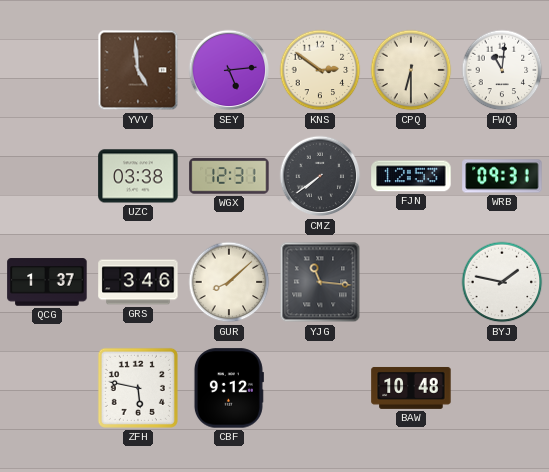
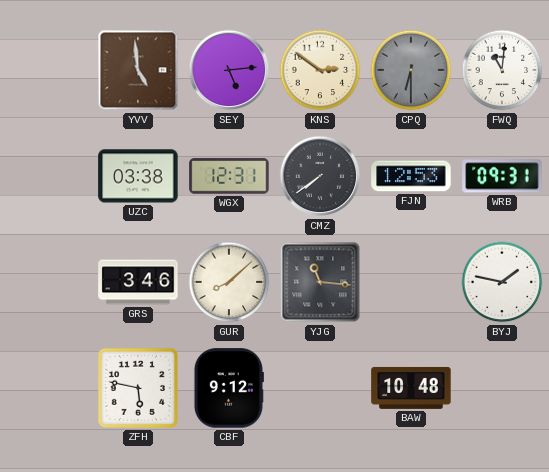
CPQ dial: cream -> grey
QCG: 1:37 -> none
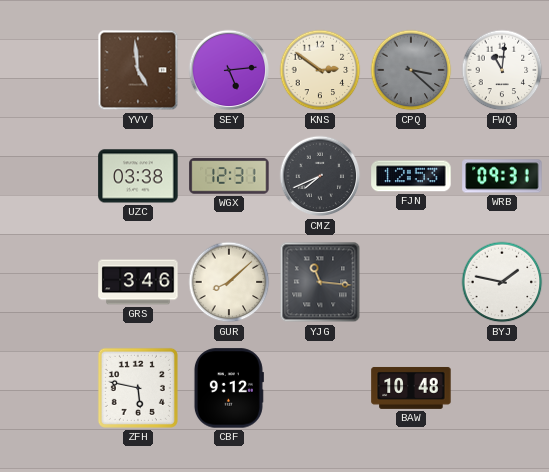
CPQ: 6:30 -> 3:22
CMZ: 7:39 -> 7:41
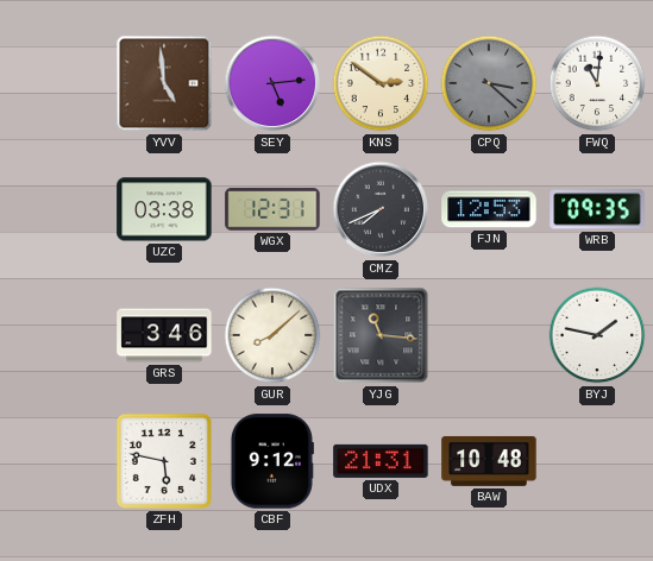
WRB: 09:31 -> 09:35
UDX: none -> 21:31
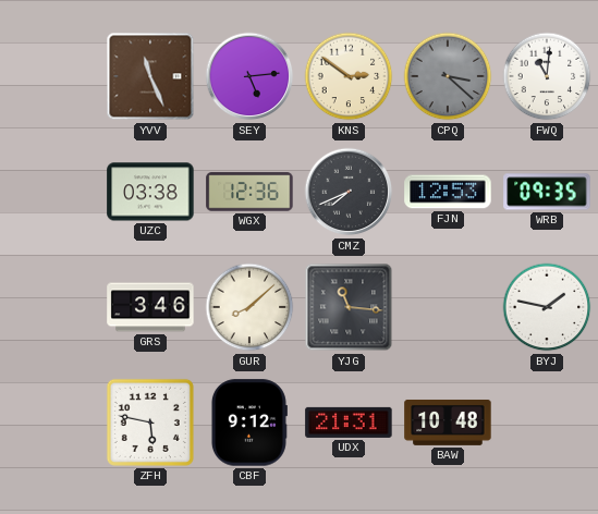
YVV: 4:59 -> 11:26
WGX: 12:31 -> 12:36
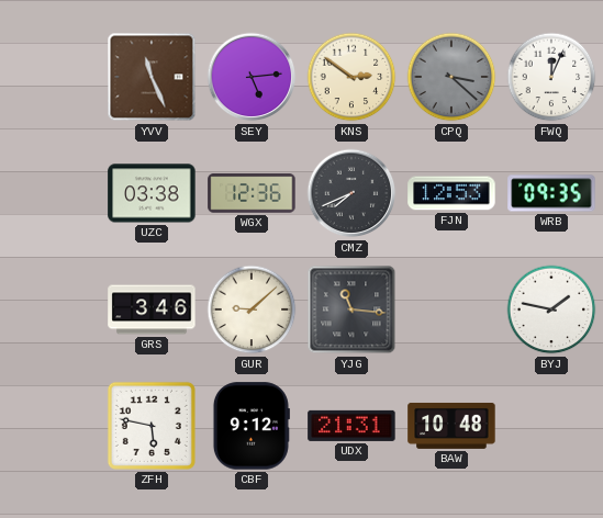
FWQ: 11:01 -> 12:04
GUR: 8:08 -> 9:08
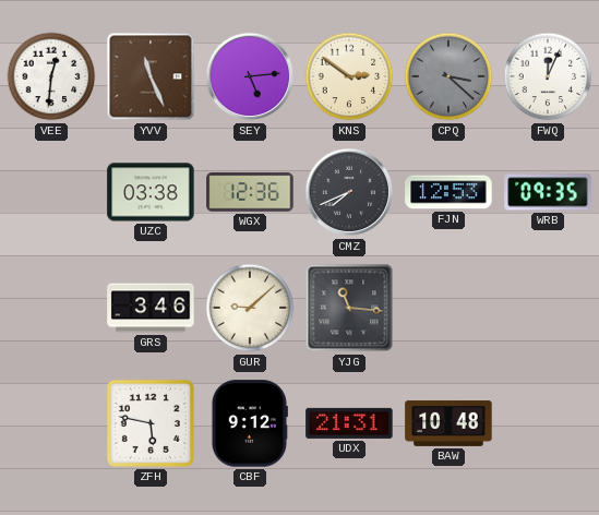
VEE: none -> 12:31
BYJ: 1:47 -> none
